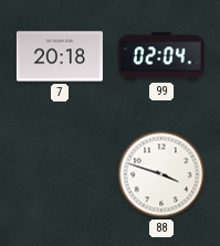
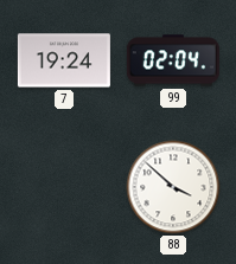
7: 20:18 -> 19:24
88: 3:48 -> 3:52
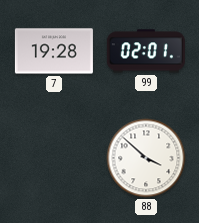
7: 19:24 -> 19:28
99: 02:04 -> 02:01
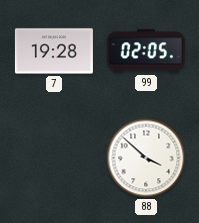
99: 02:01 -> 02:05
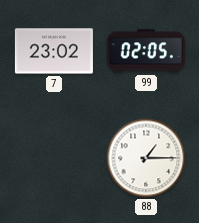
7: 19:28 -> 23:02
88: 3:52 -> 1:15
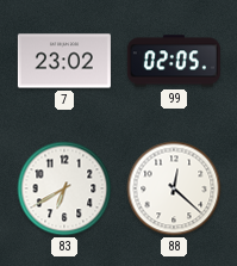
83: none -> 6:40
88: 1:15 -> 12:22
